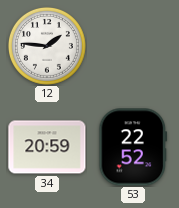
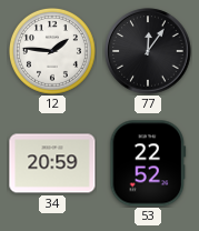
77: none -> 12:06
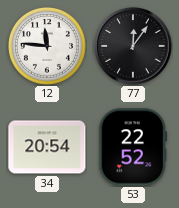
12: 1:46 -> 11:46
34: 20:59 -> 20:54
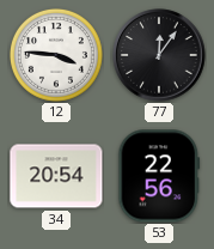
12: 11:46 -> 3:46
53: 22:52 -> 22:56
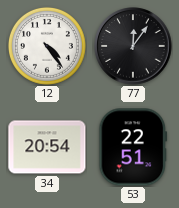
12: 3:46 -> 4:24
53: 22:56 -> 22:51
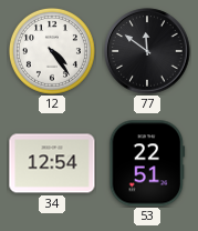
77: 12:06 -> 11:51
34: 20:54 -> 12:54
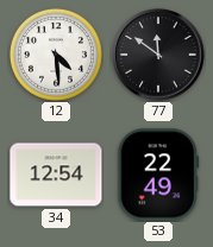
12: 4:24 -> 4:29
53: 22:51 -> 22:49
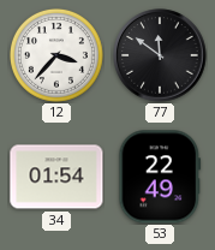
12: 4:29 -> 3:37
34: 12:54 -> 01:54
